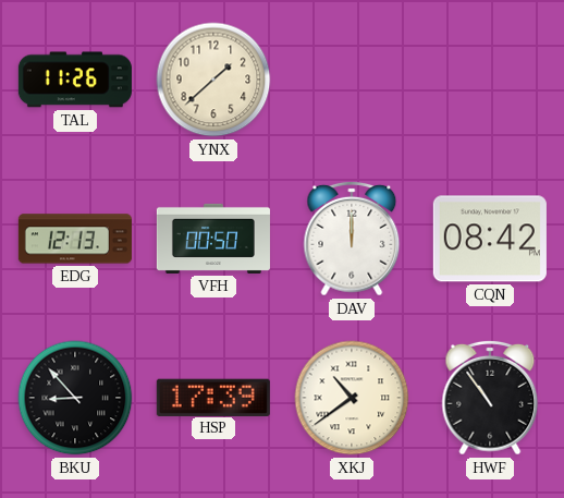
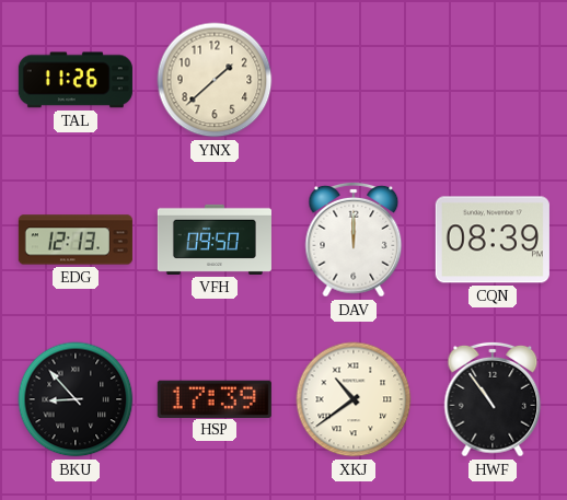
VFH: 00:50 -> 09:50
CQN: 08:42 -> 08:39
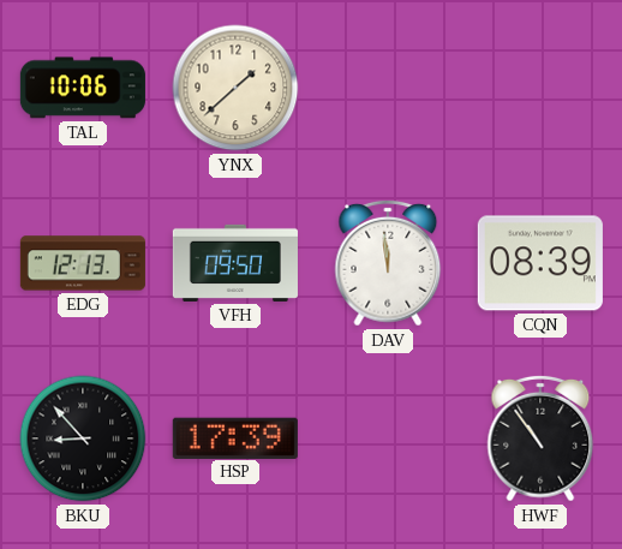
TAL: 11:26 -> 10:06
DAV: 12:00 -> 11:59
XKJ: 10:39 -> none
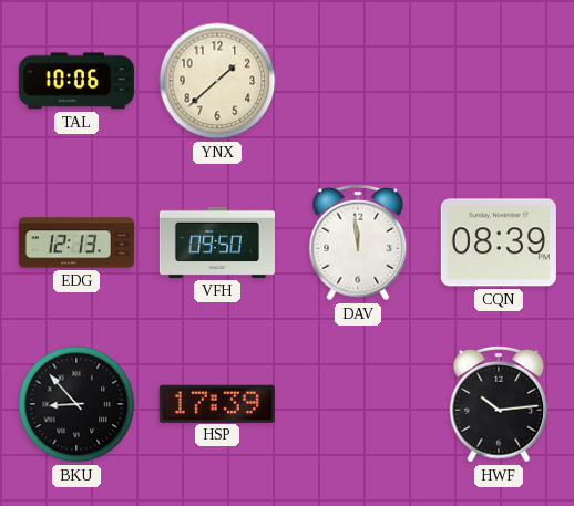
HWF: 10:54 -> 10:14
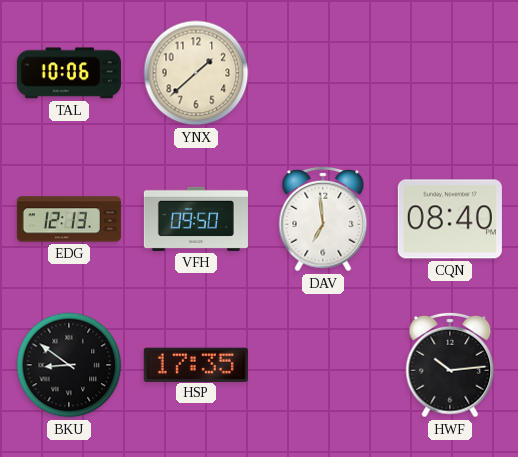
DAV: 11:59 -> 6:59
CQN: 08:39 -> 08:40
BKU: 8:53 -> 8:51
HSP: 17:39 -> 17:35
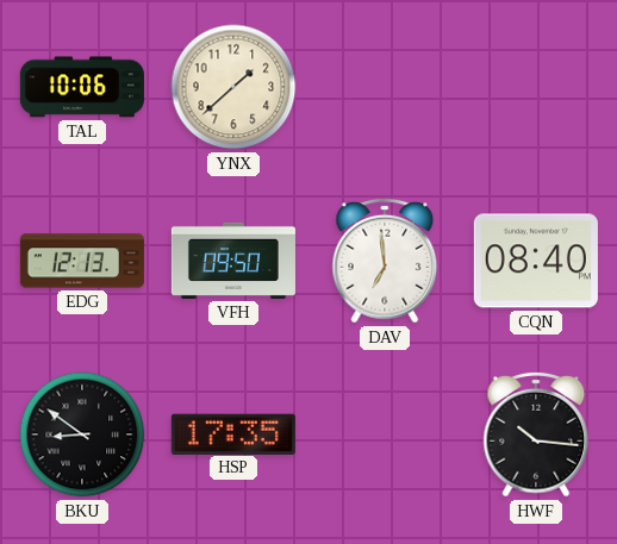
HWF: 10:14 -> 10:16
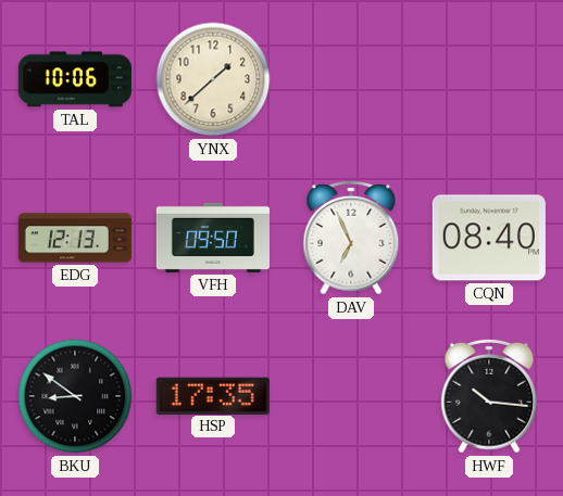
DAV: 6:59 -> 6:56
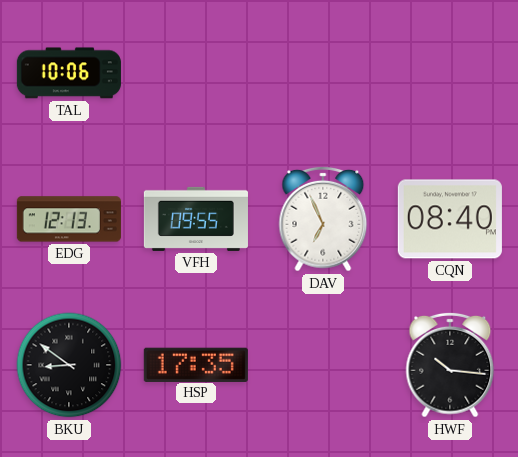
YNX: 1:38 -> none
VFH: 09:50 -> 09:55
